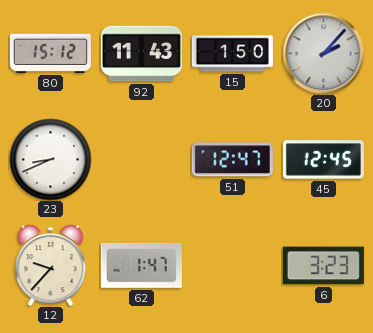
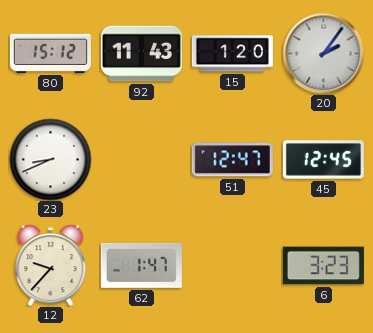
15: 1:50 -> 1:20
20: 2:07 -> 2:06
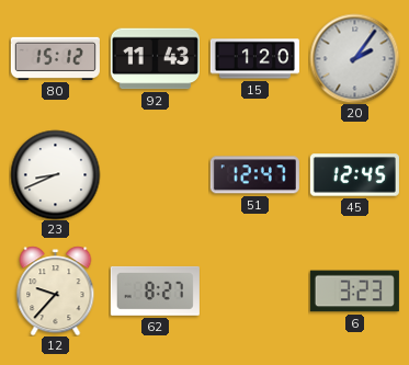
62: 1:47 -> 8:27
